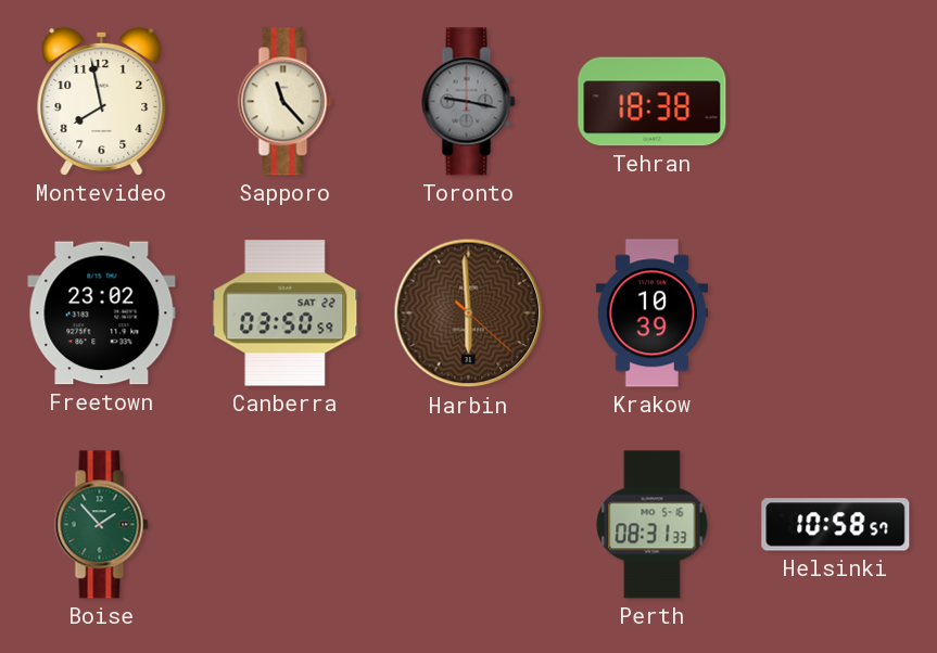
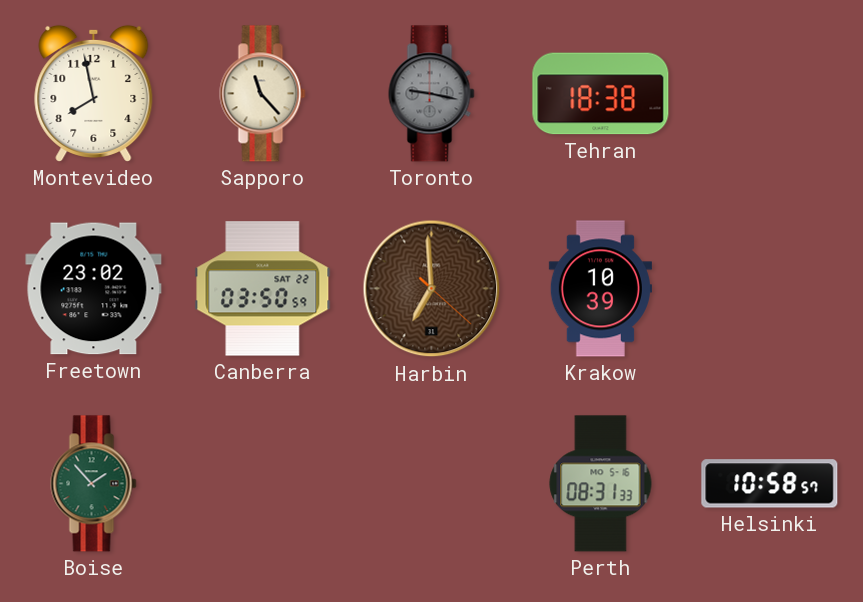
Harbin: 5:59 -> 6:59
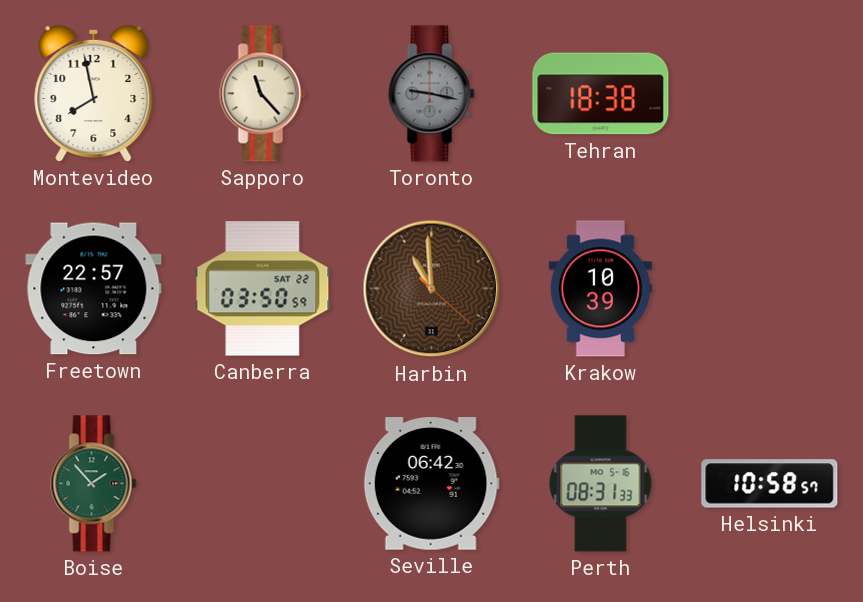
Freetown: 23:02 -> 22:57
Harbin: 6:59 -> 10:59
Seville: none -> 06:42
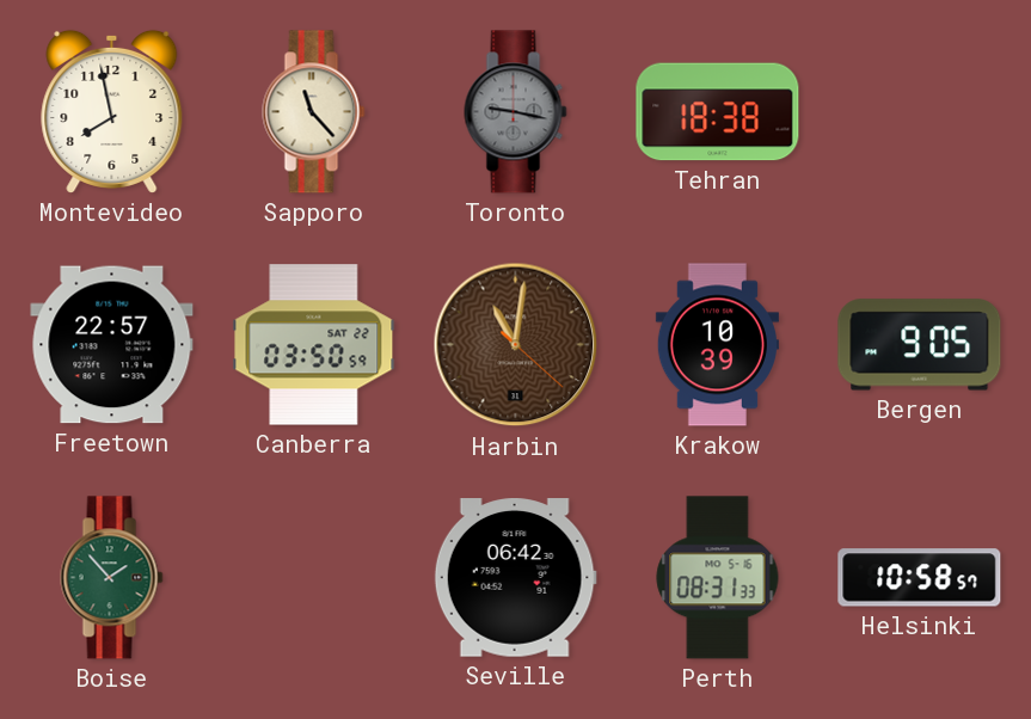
Harbin: 10:59 -> 11:01
Bergen: none -> 9:05
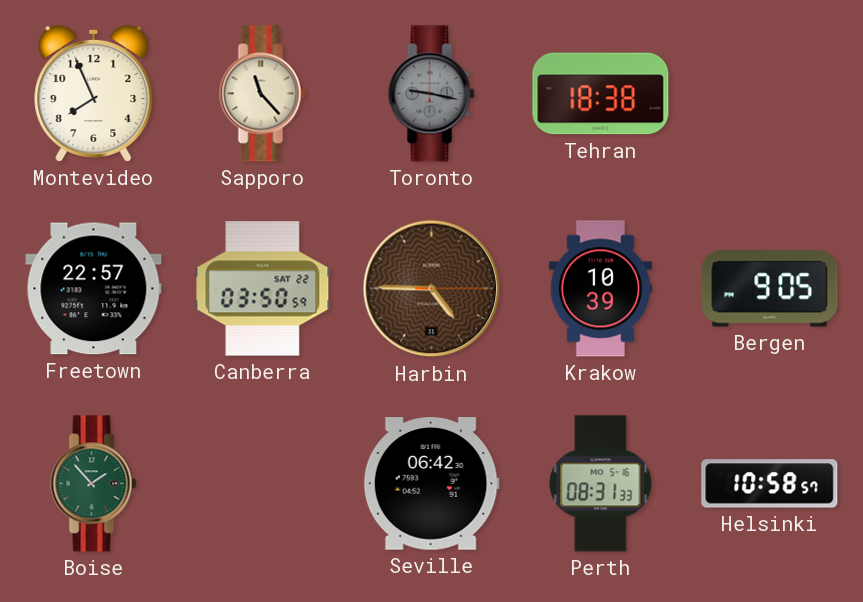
Montevideo: 7:58 -> 7:56
Harbin: 11:01 -> 4:45
